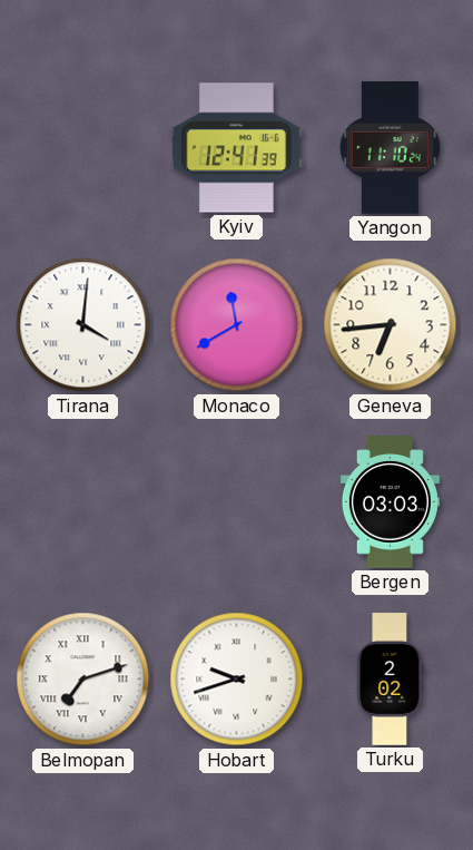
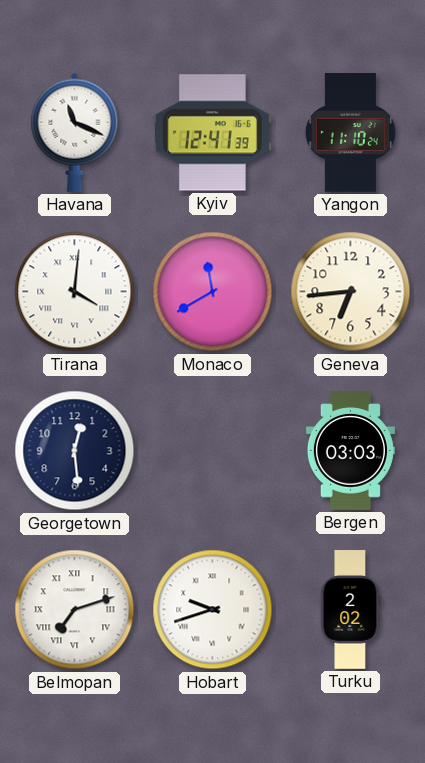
Havana: none -> 11:19
Georgetown: none -> 12:29
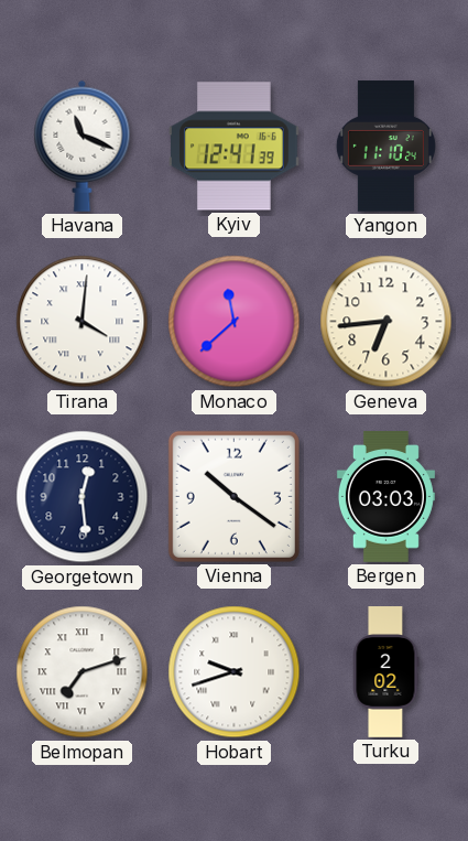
Monaco: 11:40 -> 11:38
Vienna: none -> 10:21
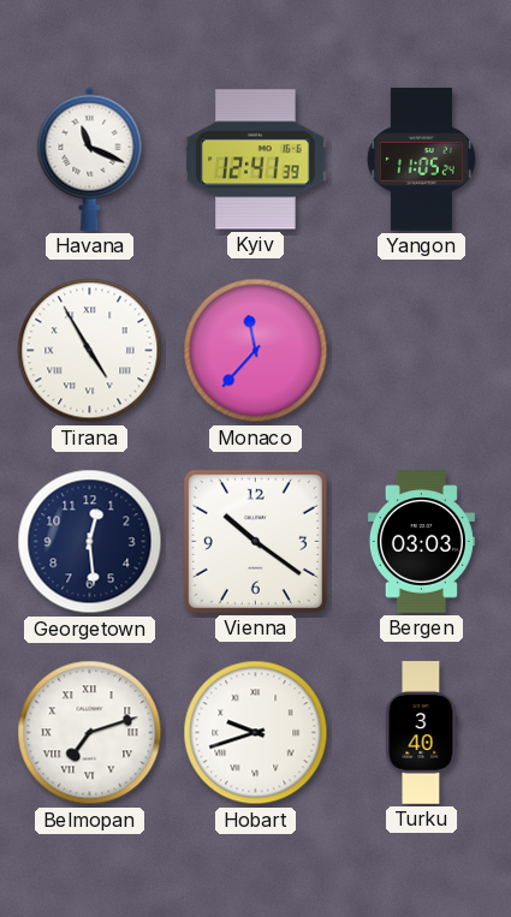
Yangon: 11:10 -> 11:05
Tirana: 4:01 -> 4:55
Monaco: 11:38 -> 11:37
Geneva: 6:44 -> none
Turku: 2:02 -> 3:40
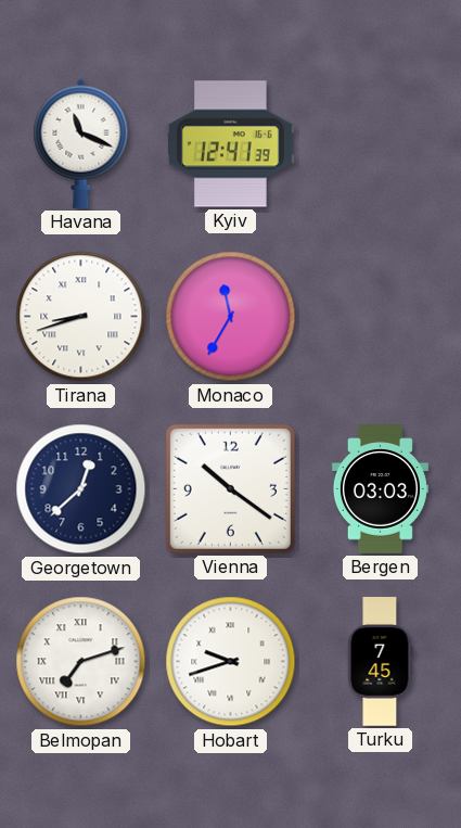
Yangon: 11:05 -> none
Tirana: 4:55 -> 8:42
Monaco: 11:37 -> 11:35
Georgetown: 12:29 -> 12:38
Turku: 3:40 -> 7:45
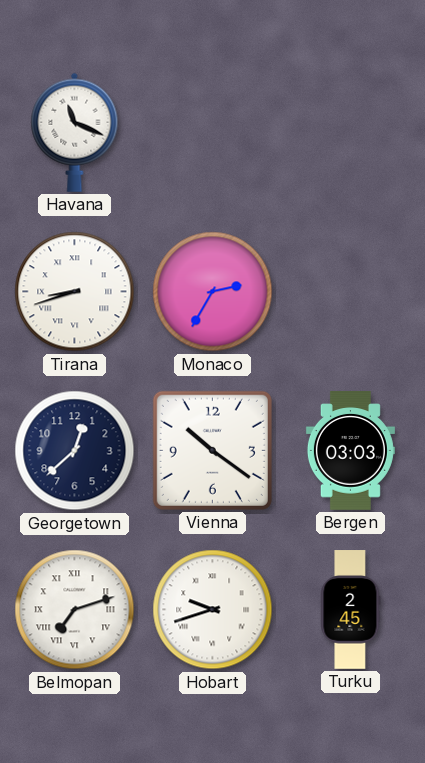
Kyiv: 12:41 -> none
Monaco: 11:35 -> 2:35
Turku: 7:45 -> 2:45
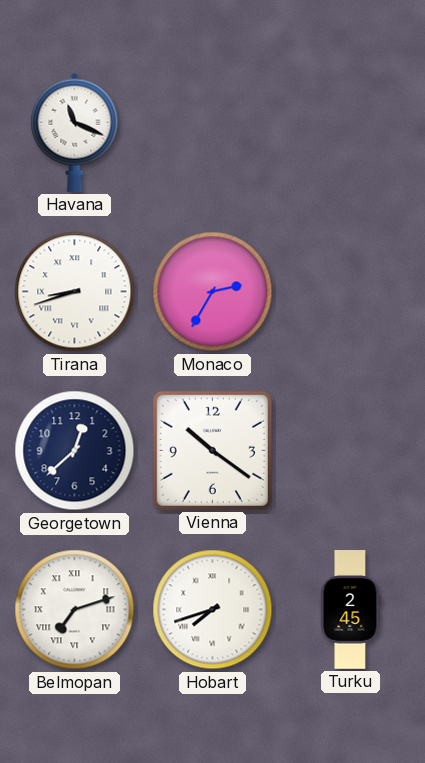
Bergen: 03:03 -> none
Hobart: 9:42 -> 7:42
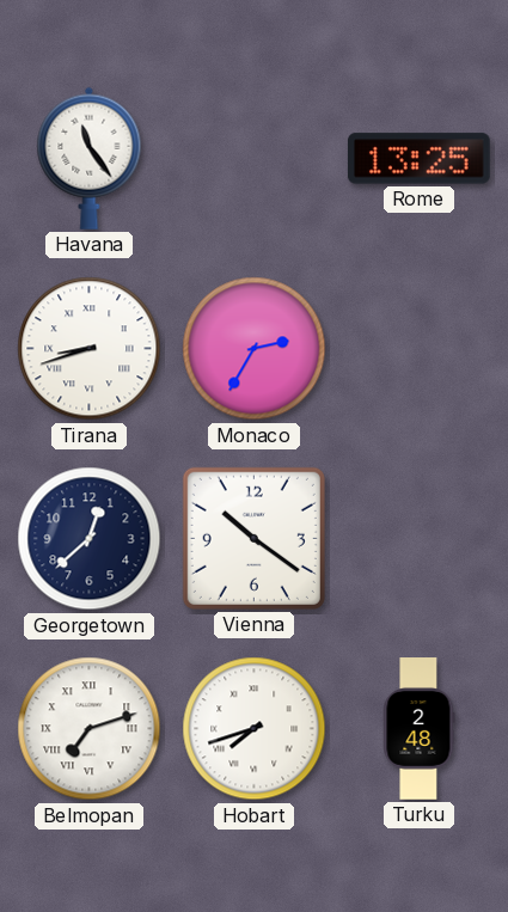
Havana: 11:19 -> 11:24
Rome: none -> 13:25
Turku: 2:45 -> 2:48
